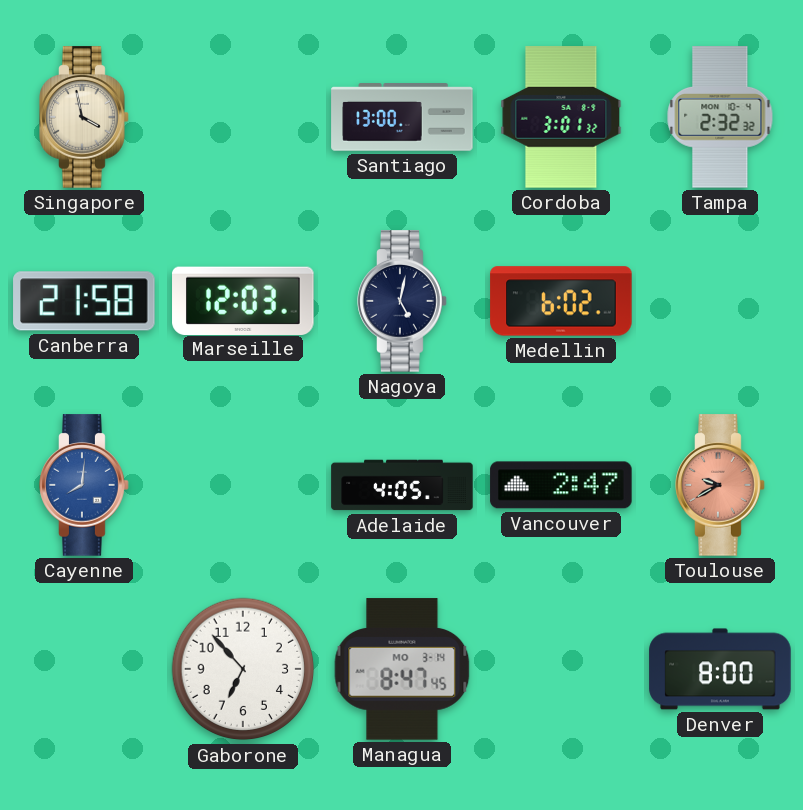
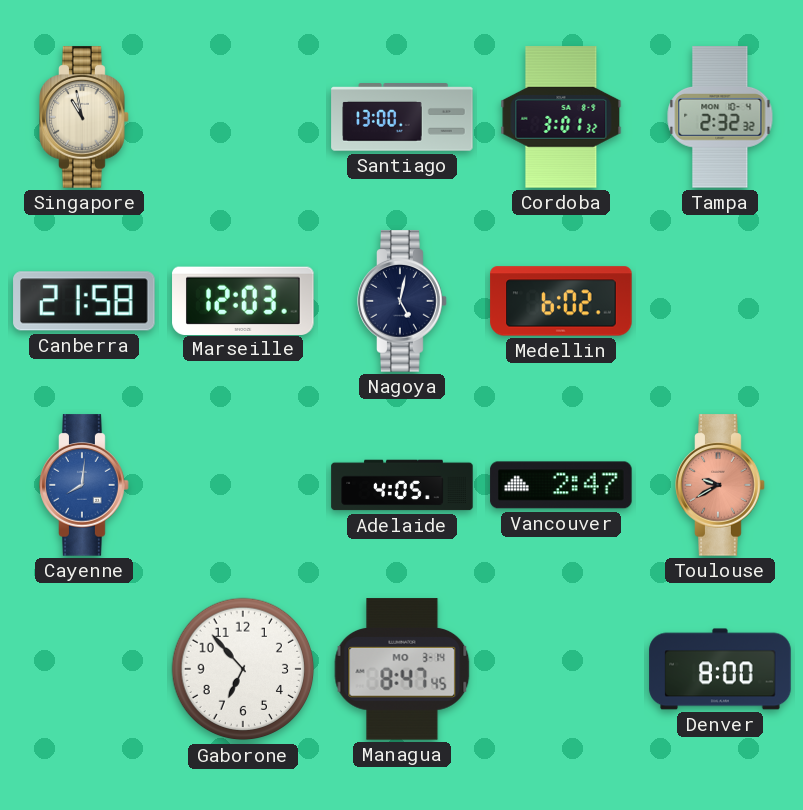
Singapore: 3:58 -> 10:58
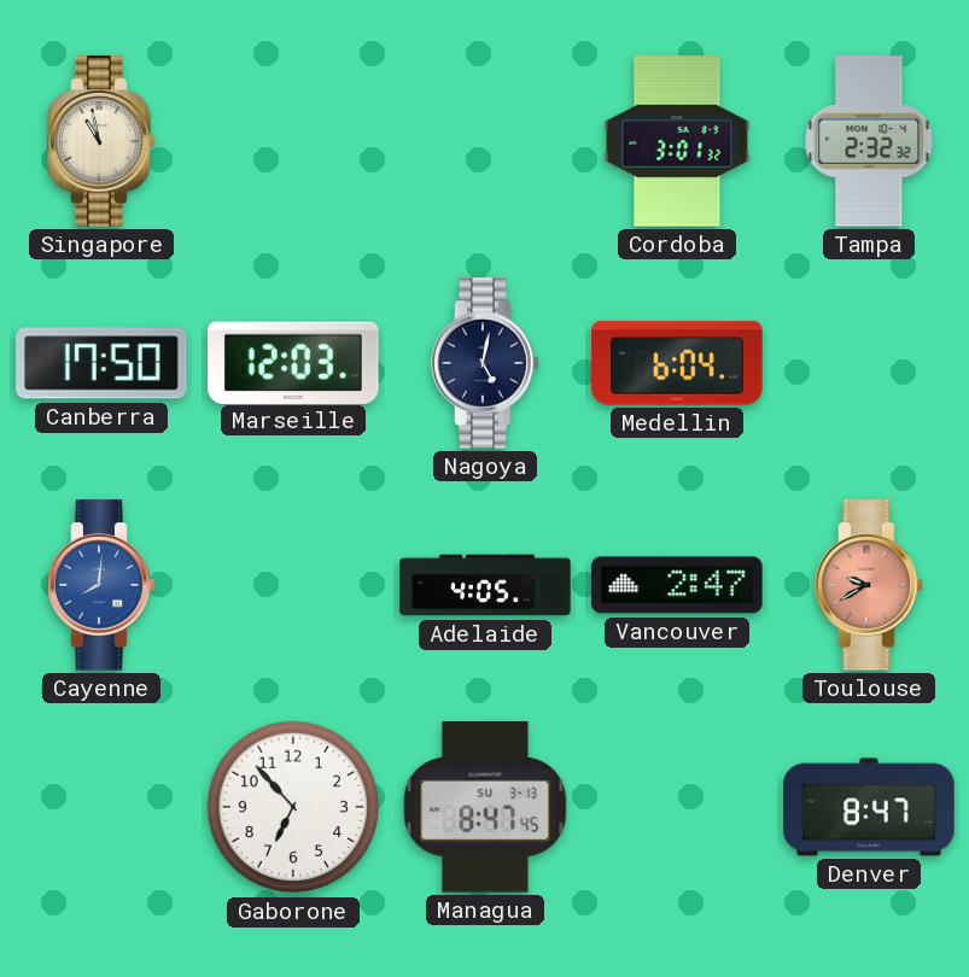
Santiago: 13:00 -> none
Canberra: 21:58 -> 17:50
Medellin: 6:02 -> 6:04
Managua date: MO 3-14 -> SU 3-13
Denver: 8:00 -> 8:47
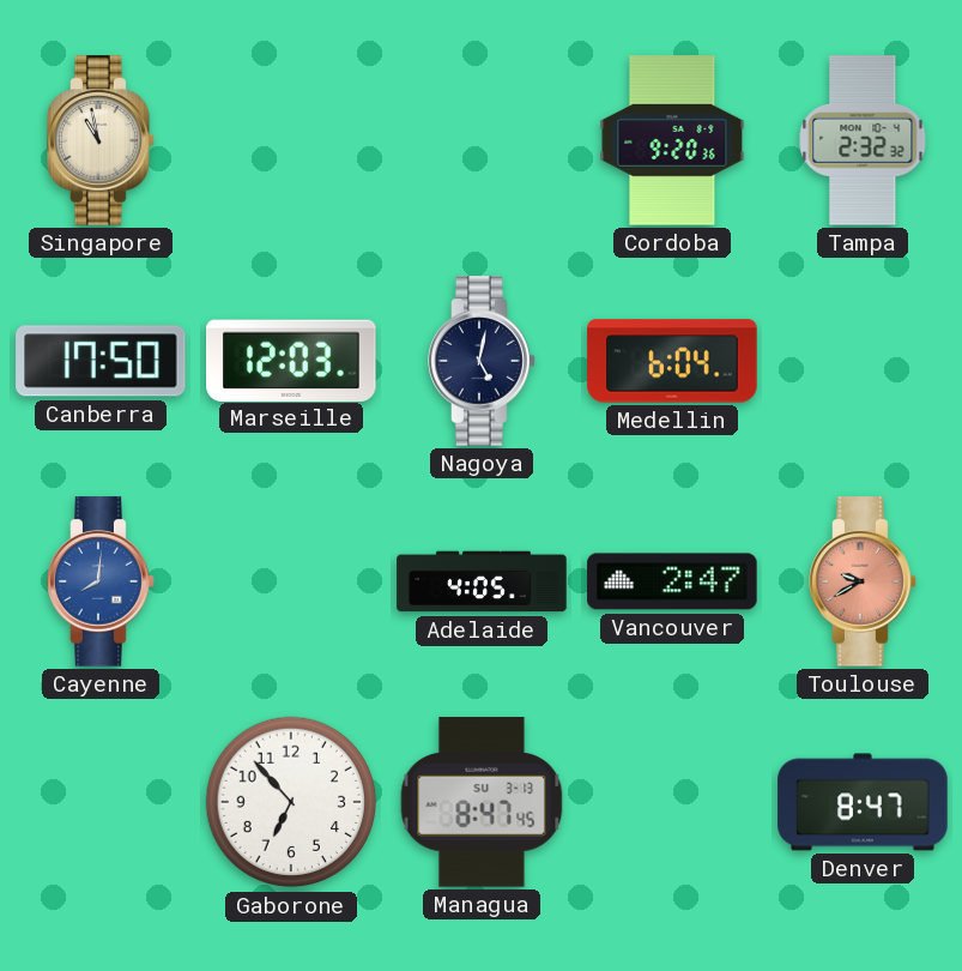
Cordoba: 3:01 -> 9:20
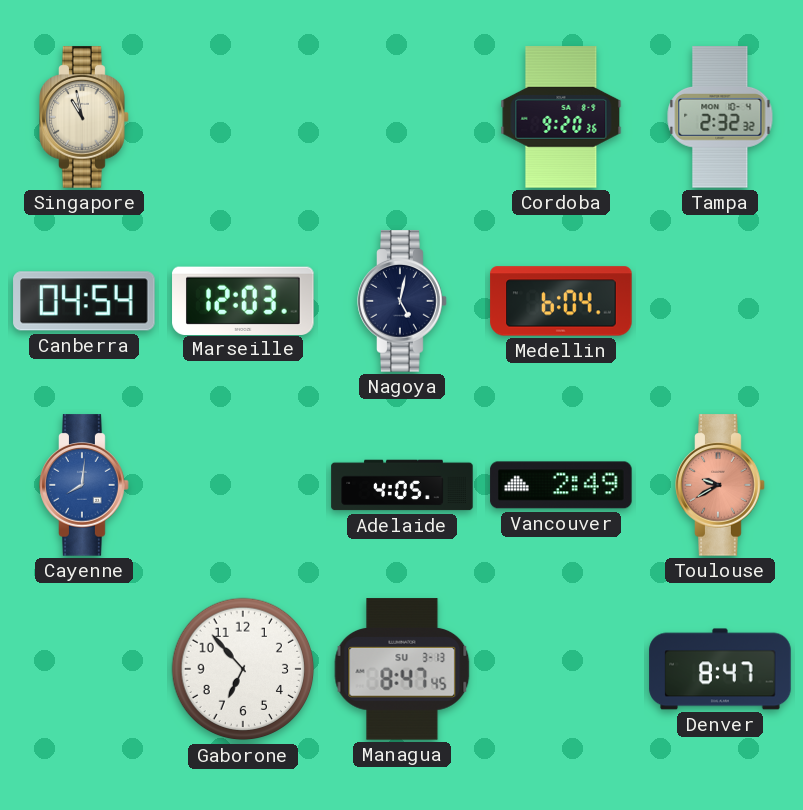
Canberra: 17:50 -> 04:54
Vancouver: 2:47 -> 2:49
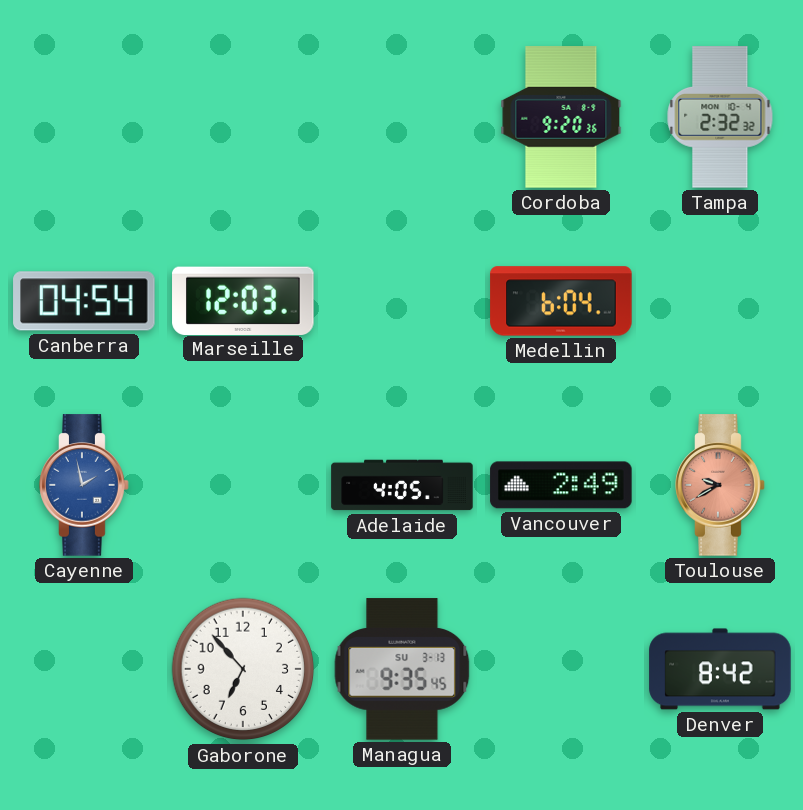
Singapore: 10:58 -> none
Nagoya: 5:02 -> none
Cayenne: 8:01 -> 1:58
Managua: 8:47 -> 9:35
Denver: 8:47 -> 8:42
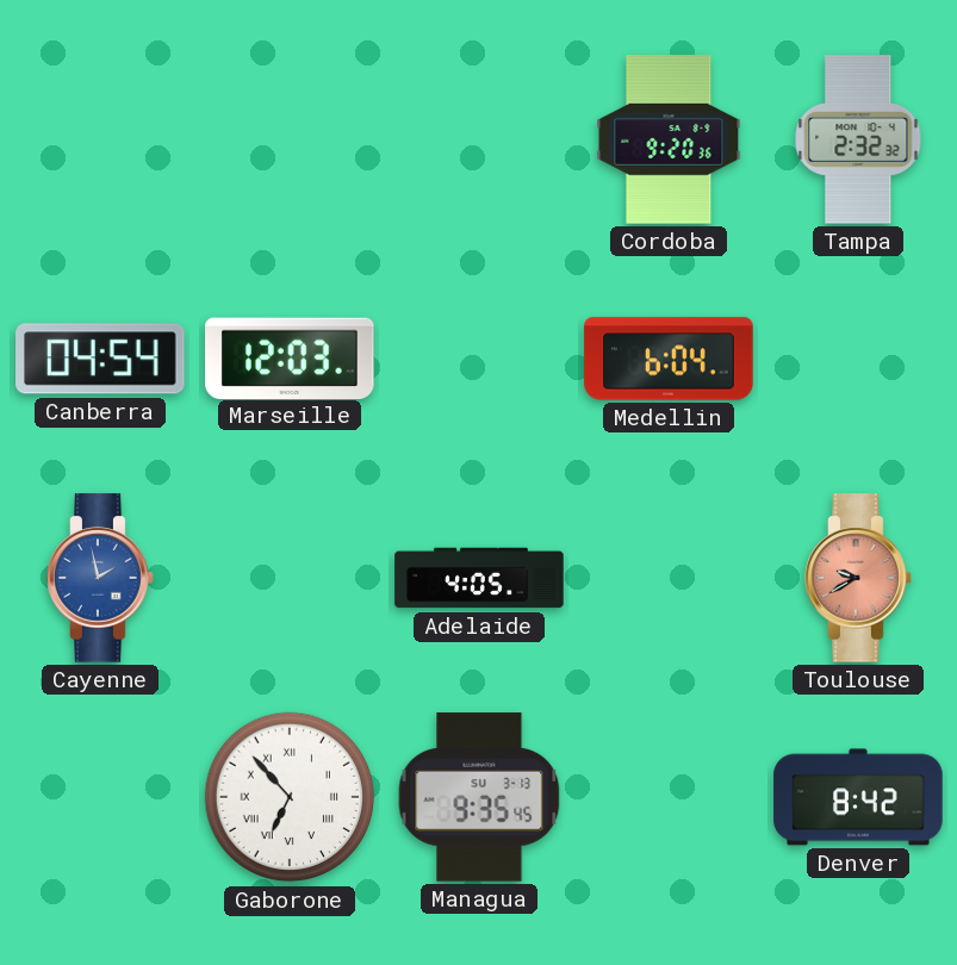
Vancouver: 2:49 -> none
Gaborone numerals: Arabic -> Roman
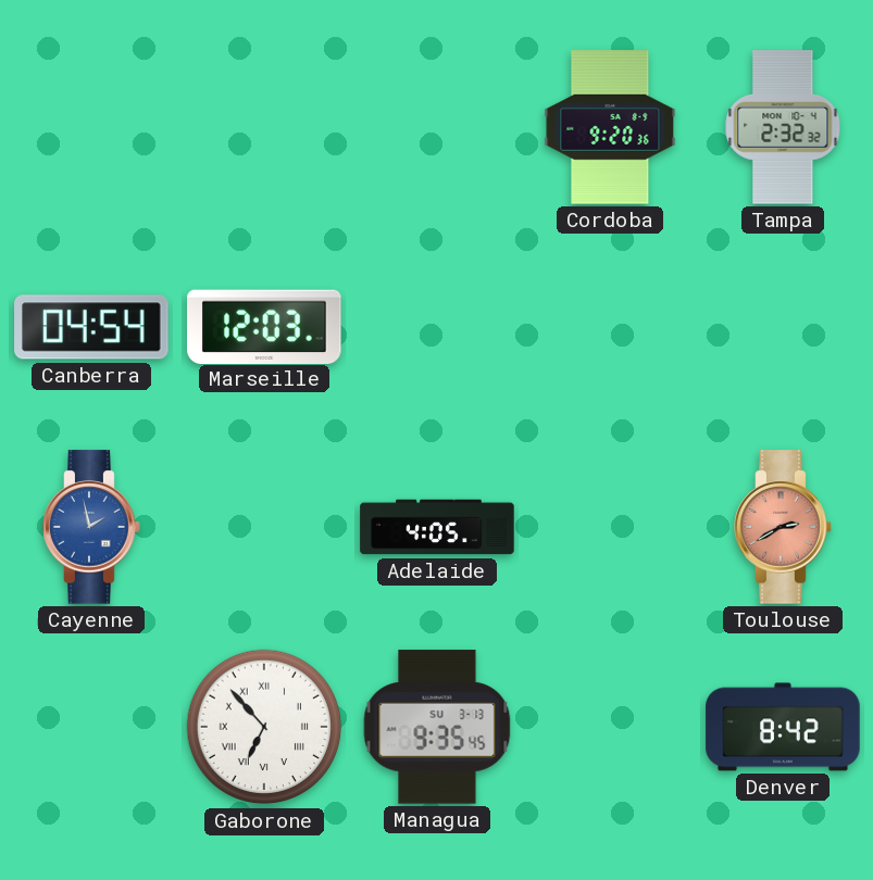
Medellin: 6:04 -> none
Toulouse: 9:40 -> 2:40
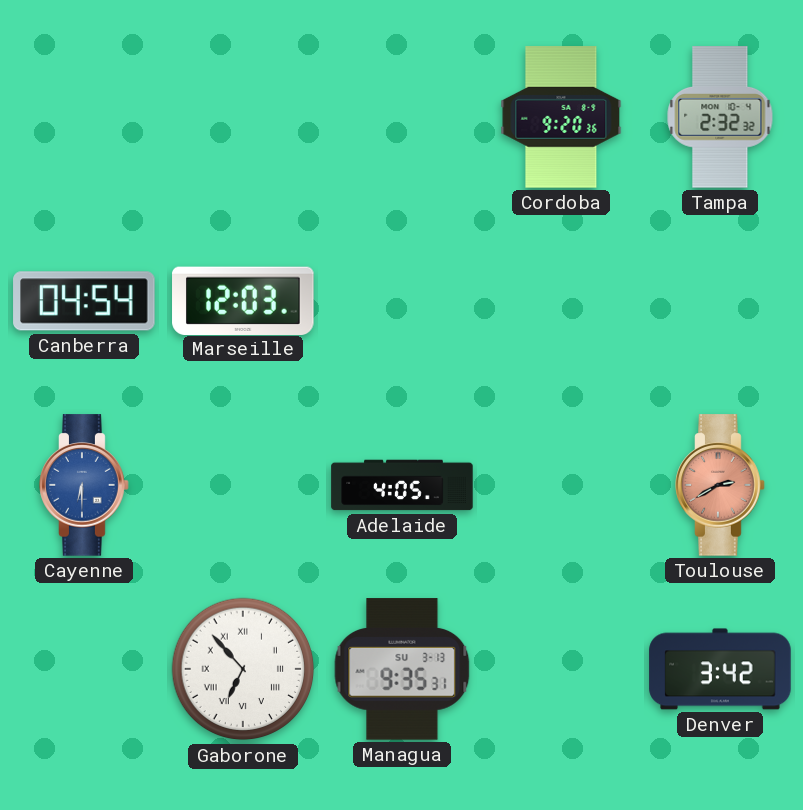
Cayenne: 1:58 -> 6:30
Managua: 9:35:45 -> 9:35:31
Denver: 8:42 -> 3:42
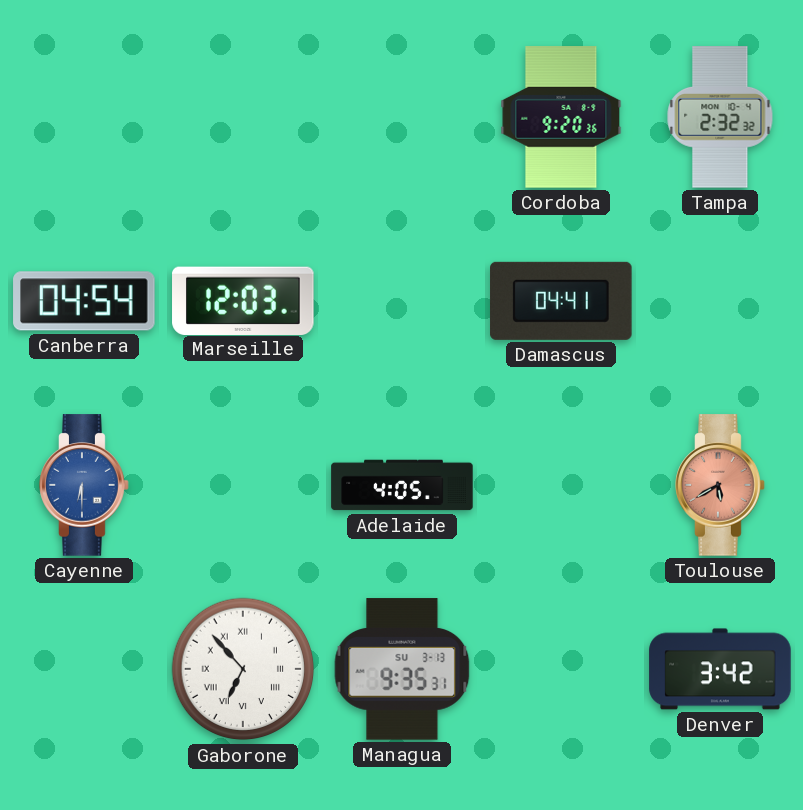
Damascus: none -> 04:41
Toulouse: 2:40 -> 5:40
